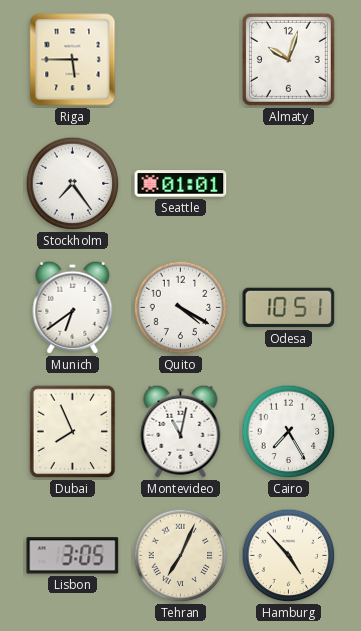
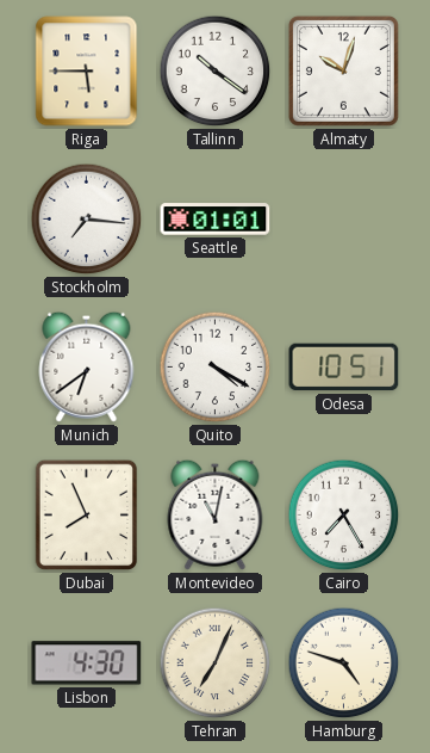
Tallinn: none -> 10:21
Stockholm: 7:24 -> 7:16
Lisbon: 3:05 -> 4:30
Hamburg: 4:53 -> 4:48
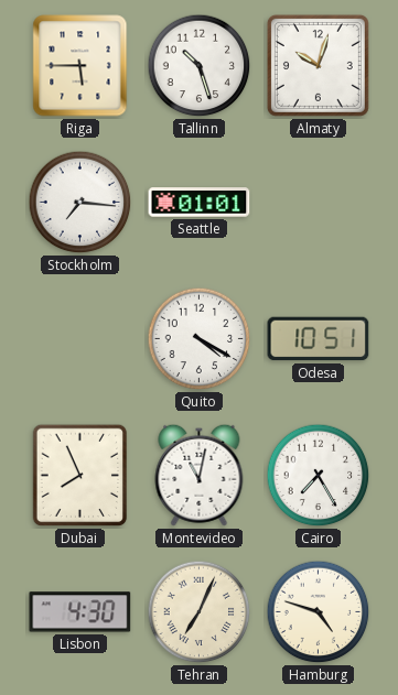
Tallinn: 10:21 -> 10:27
Munich: 6:39 -> none
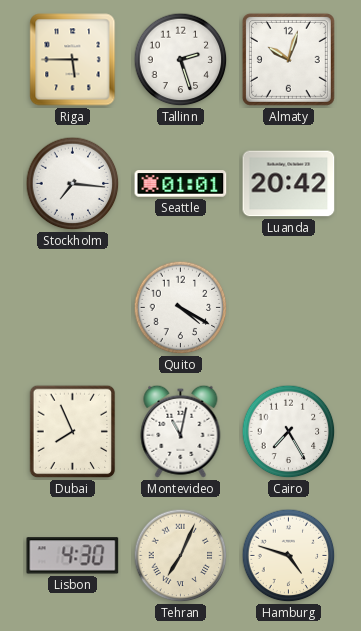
Tallinn: 10:27 -> 2:27
Luanda: none -> 20:42
Odesa: 10:51 -> none
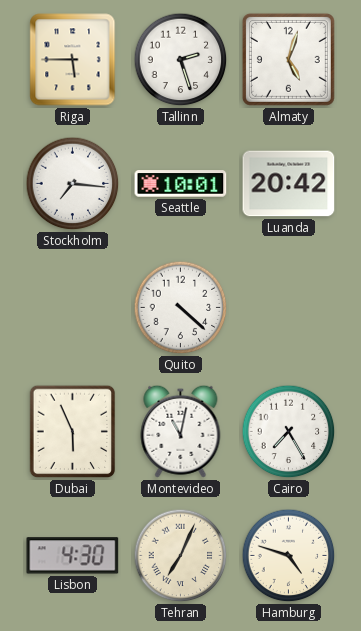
Almaty: 10:03 -> 5:03
Seattle: 01:01 -> 10:01
Quito: 4:20 -> 4:22
Dubai: 7:56 -> 5:56
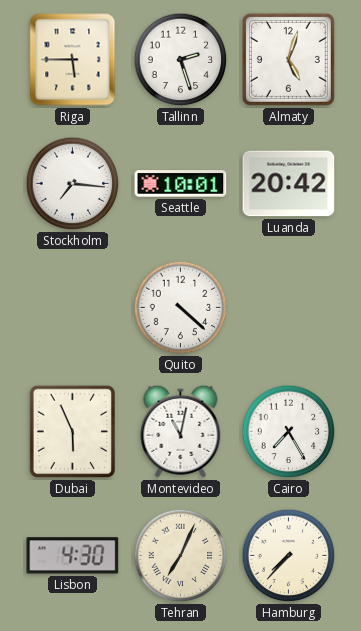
Hamburg: 4:48 -> 7:37
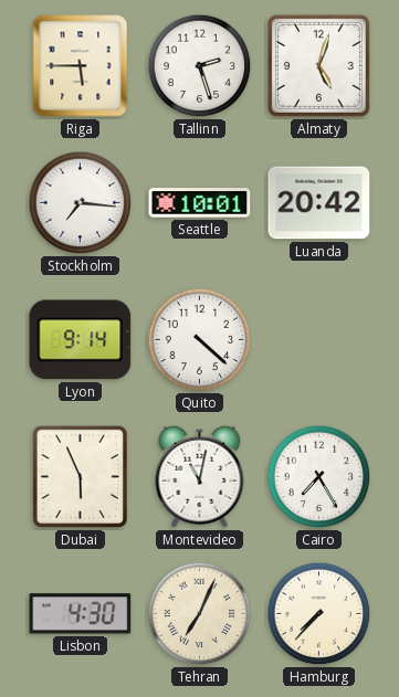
Lyon: none -> 9:14
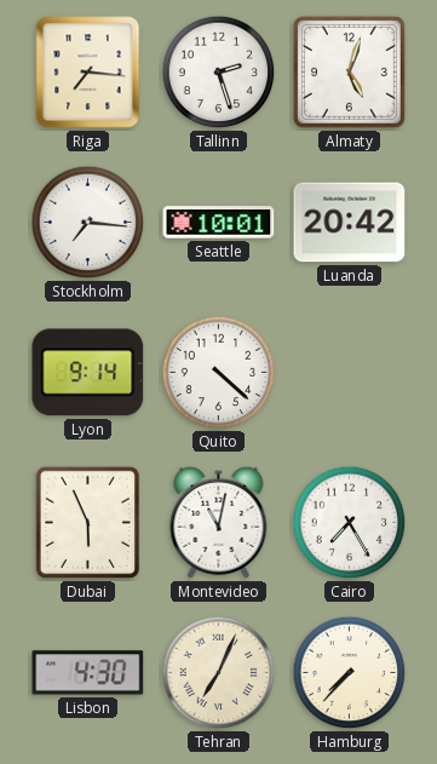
Riga: 5:45 -> 7:16
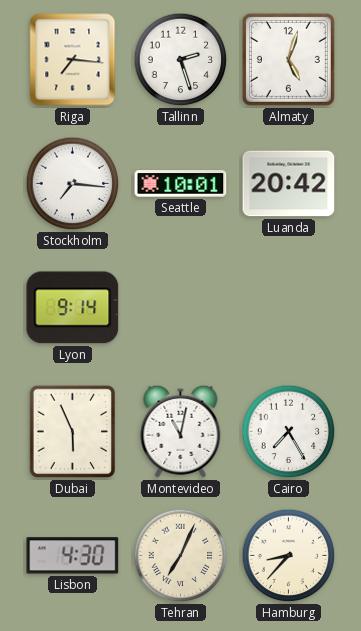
Quito: 4:22 -> none
Hamburg: 7:37 -> 8:37
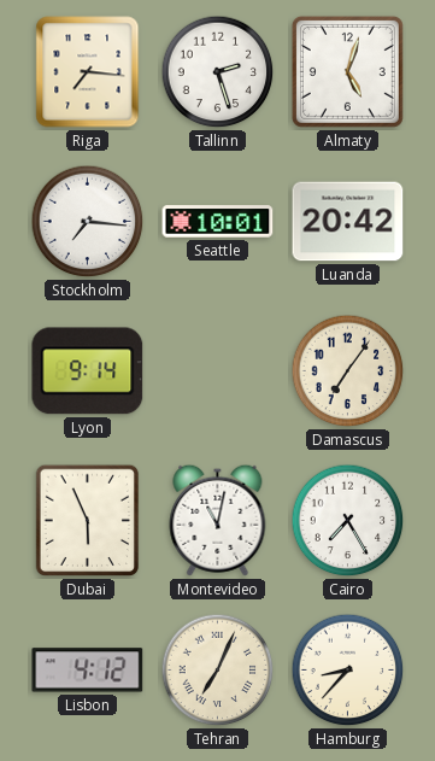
Damascus: none -> 7:06
Lisbon: 4:30 -> 4:12
